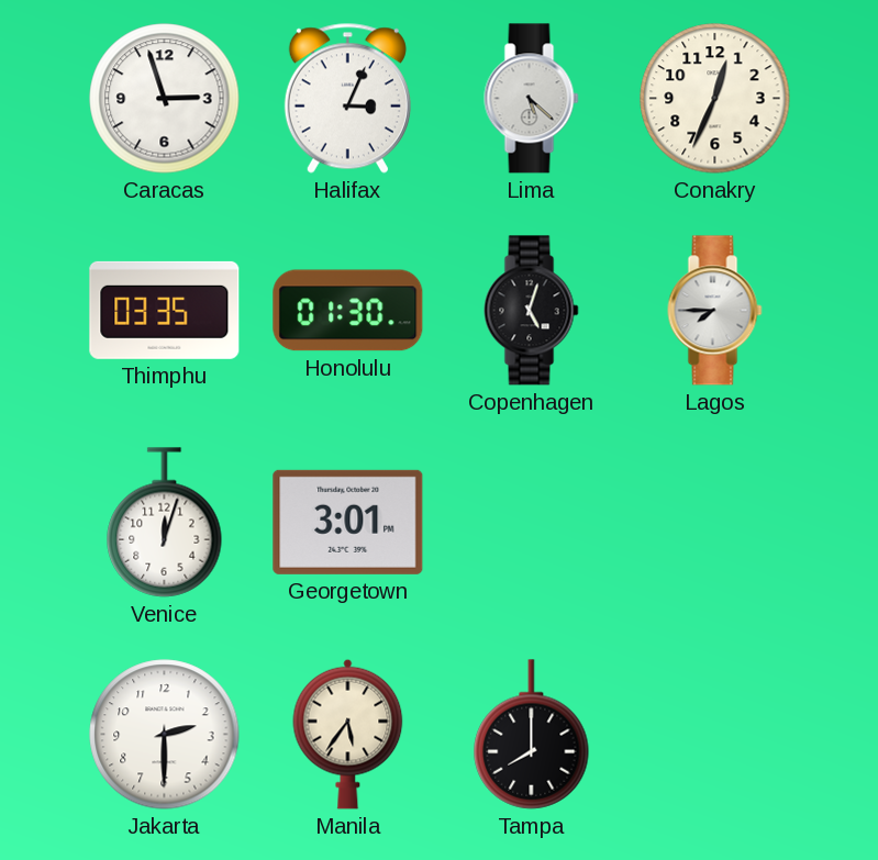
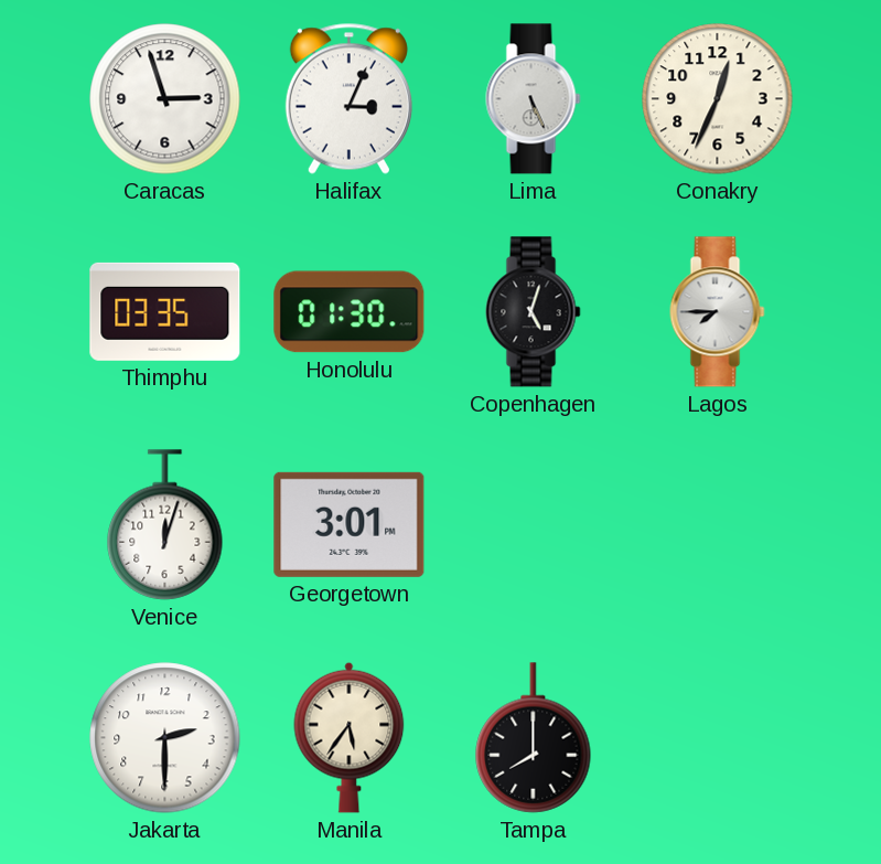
Lima: 5:22 -> 5:26
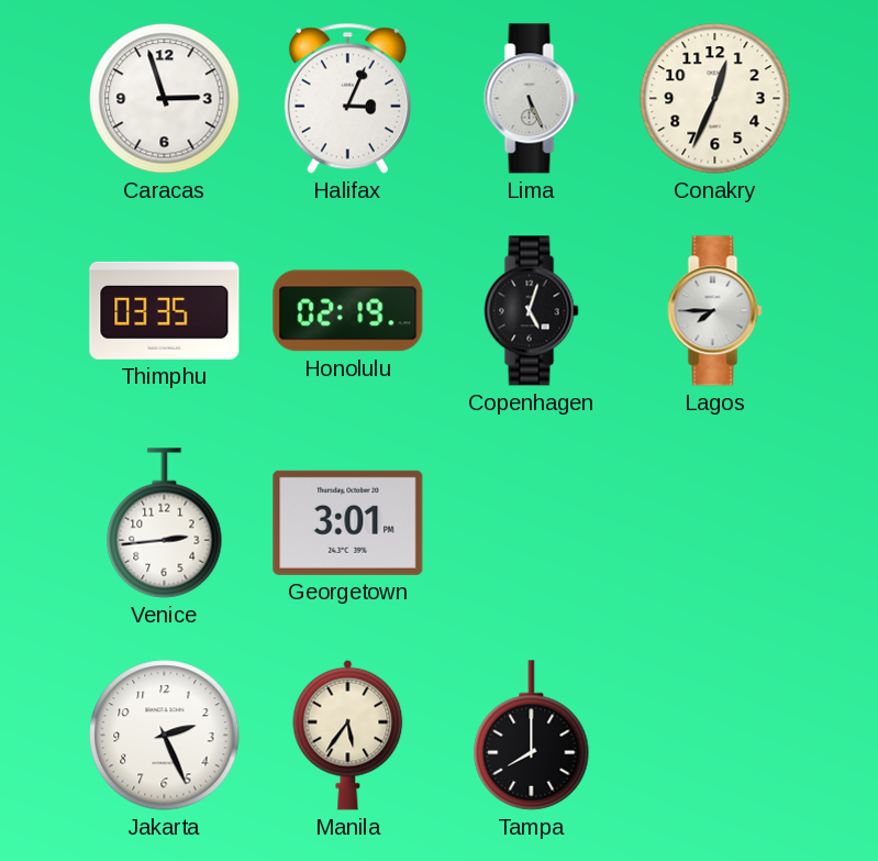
Honolulu: 01:30 -> 02:19
Venice: 12:03 -> 2:44
Jakarta: 2:30 -> 2:26
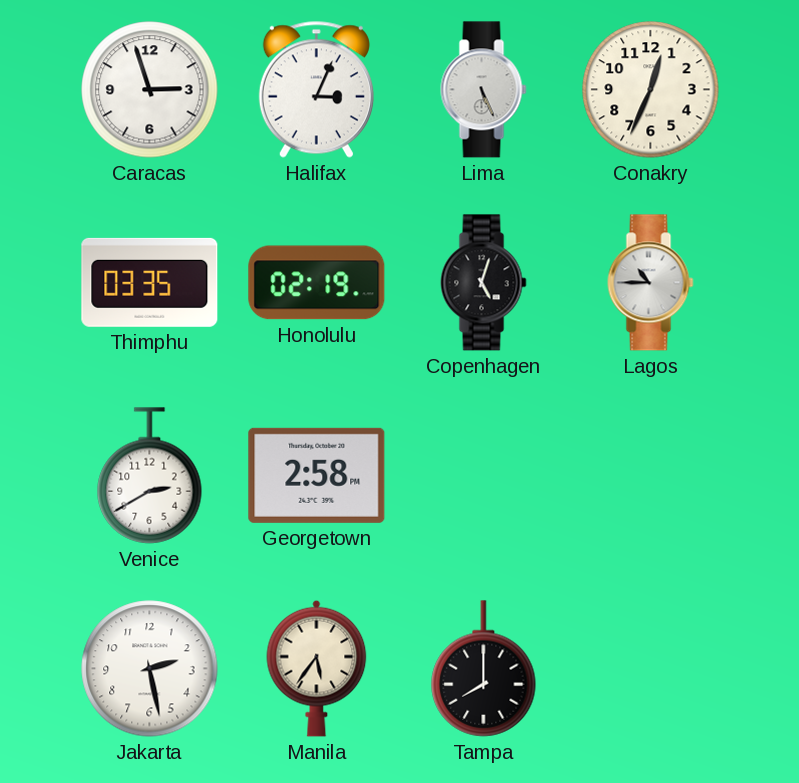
Lagos: 7:45 -> 10:45
Venice: 2:44 -> 2:40
Georgetown: 3:01 -> 2:58
Jakarta: 2:26 -> 2:28
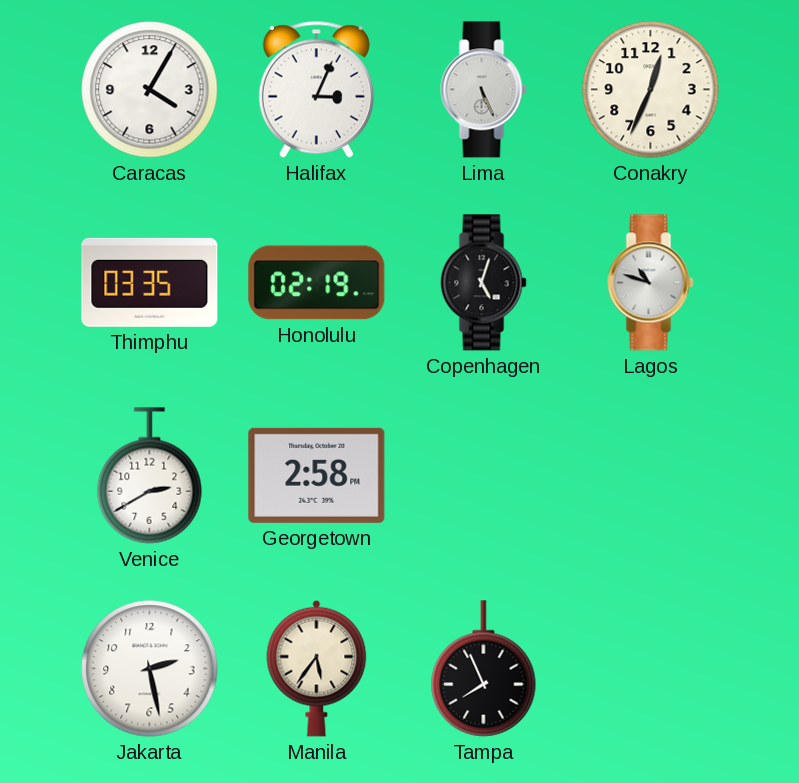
Caracas: 2:57 -> 4:05
Lagos: 10:45 -> 10:48
Tampa: 8:00 -> 7:56
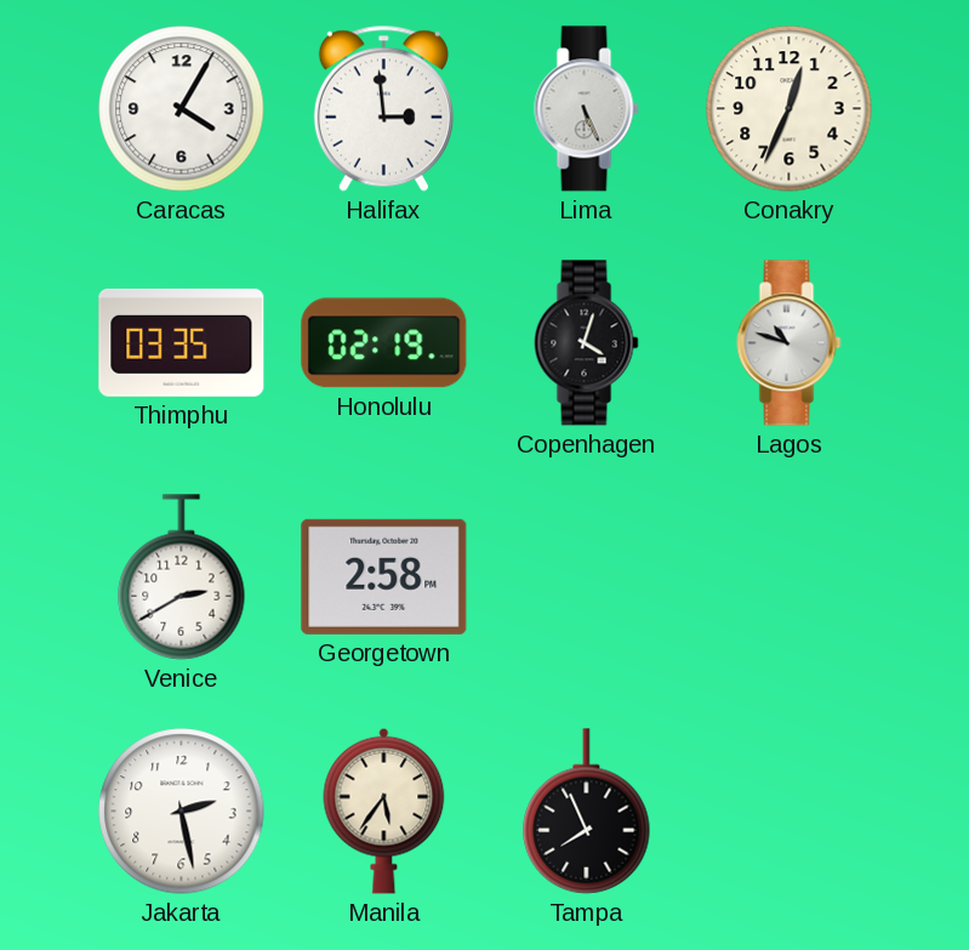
Halifax: 3:04 -> 2:59
Copenhagen: 5:03 -> 4:03
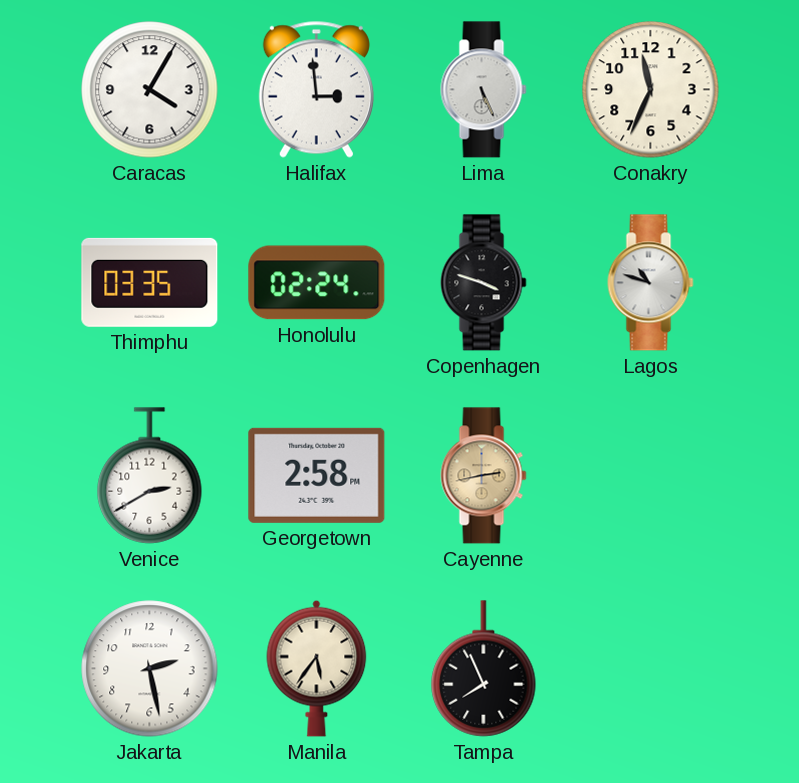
Conakry: 12:34 -> 11:34
Honolulu: 02:19 -> 02:24
Copenhagen: 4:03 -> 3:48
Cayenne: none -> 2:43
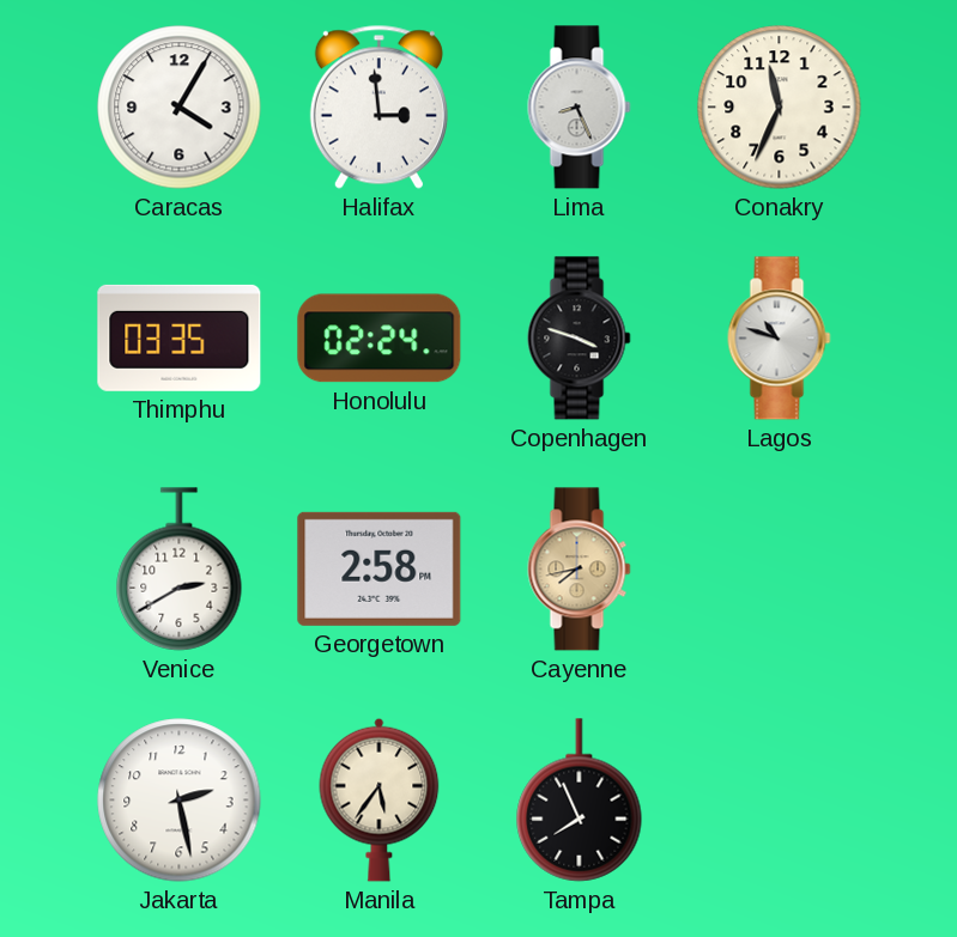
Lima: 5:26 -> 8:26
Cayenne: 2:43 -> 7:43
